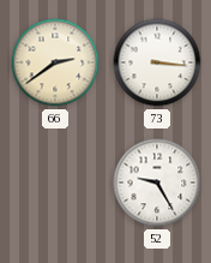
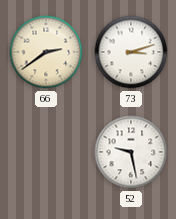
73: 3:16 -> 3:12
52: 9:25 -> 9:28
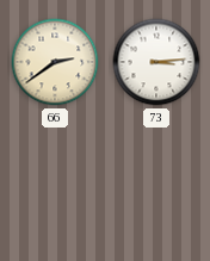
73: 3:12 -> 3:14
52: 9:28 -> none
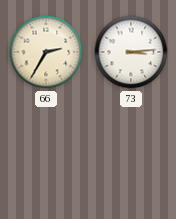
66: 2:39 -> 2:35
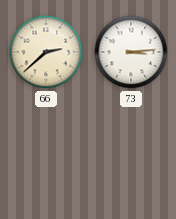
66: 2:35 -> 2:38
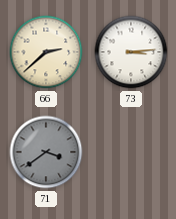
71: none -> 3:39
